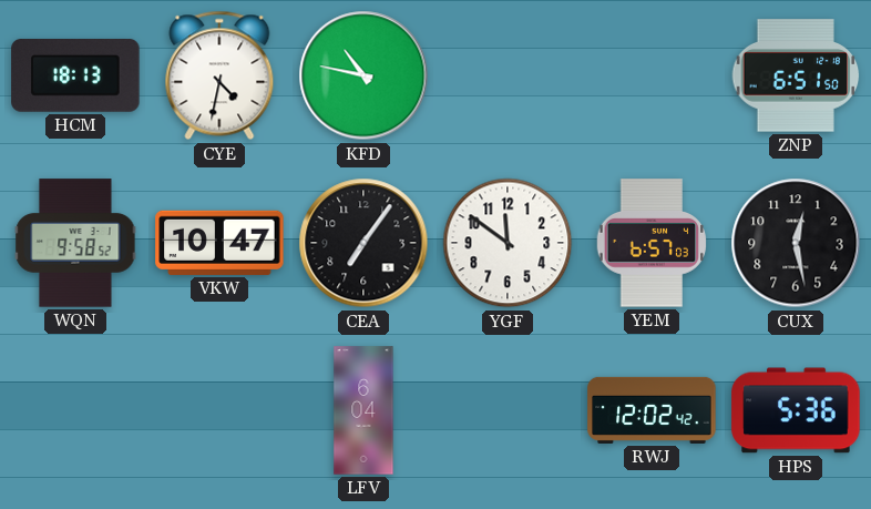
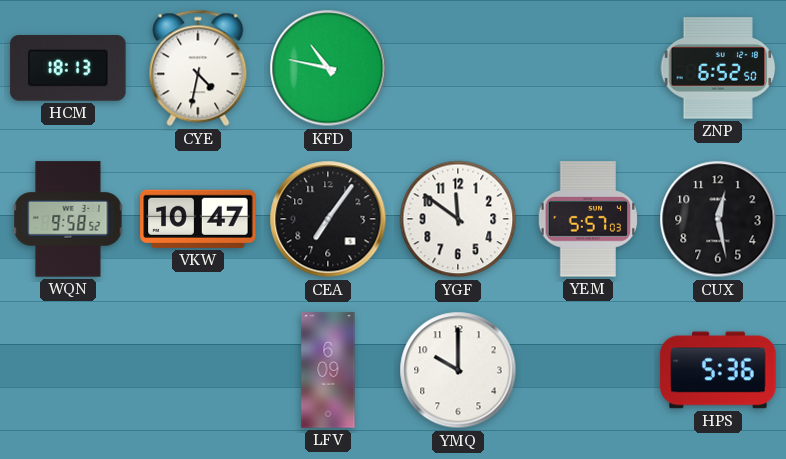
ZNP: 6:51 -> 6:52
YEM: 6:57 -> 5:57
LFV: 6:04 -> 6:09
YMQ: none -> 10:00
RWJ: 12:02 -> none
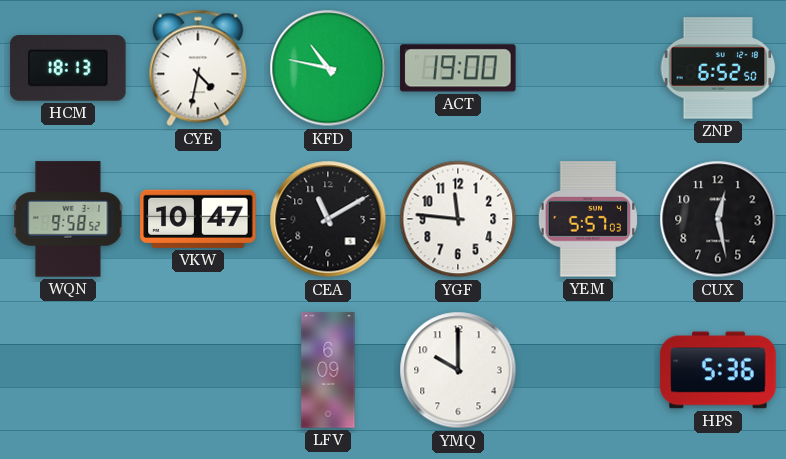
ACT: none -> 19:00
CEA: 7:06 -> 11:10
YGF: 11:51 -> 11:46
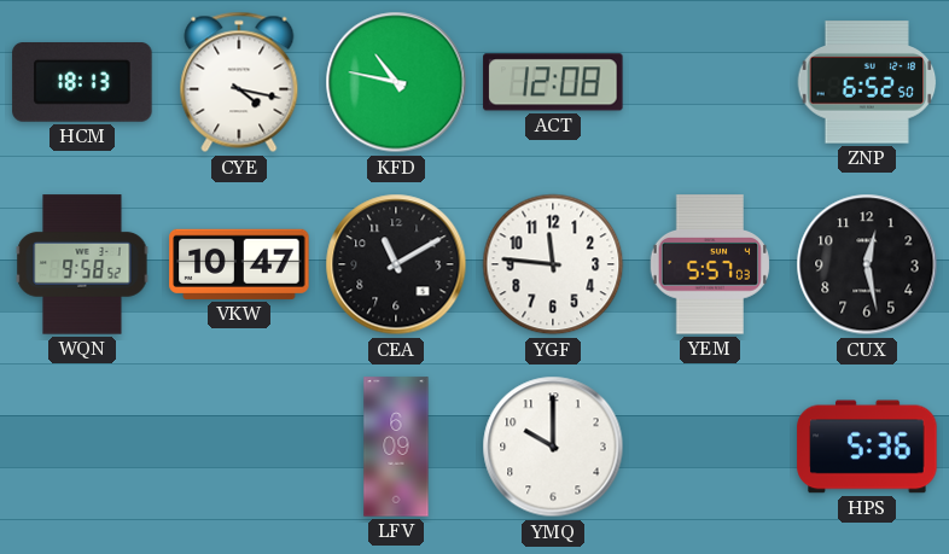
CYE: 4:32 -> 4:17
ACT: 19:00 -> 12:08
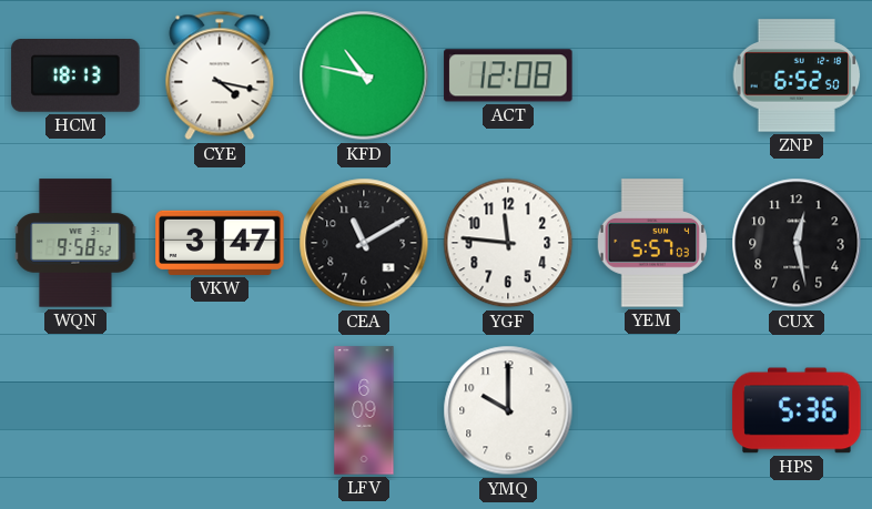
VKW: 10:47 -> 3:47
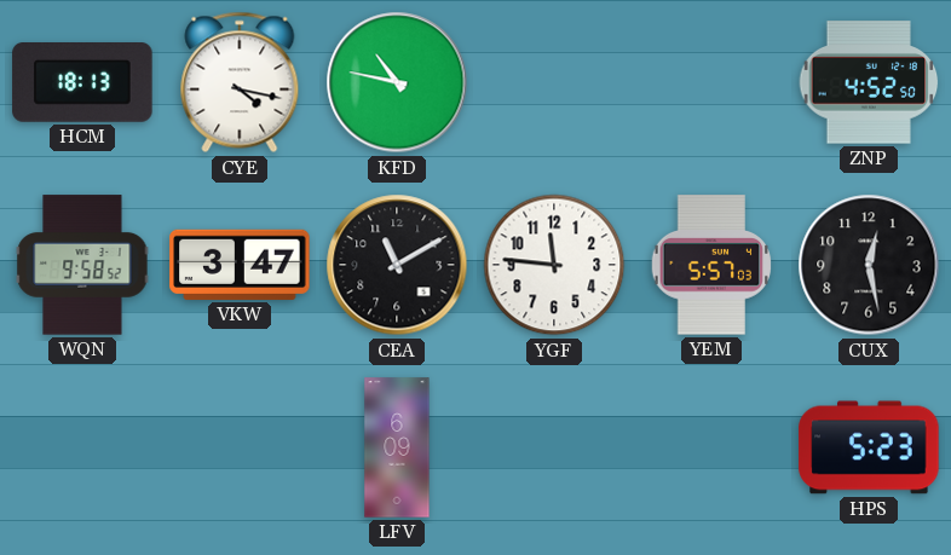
ACT: 12:08 -> none
ZNP: 6:52 -> 4:52
YMQ: 10:00 -> none
HPS: 5:36 -> 5:23
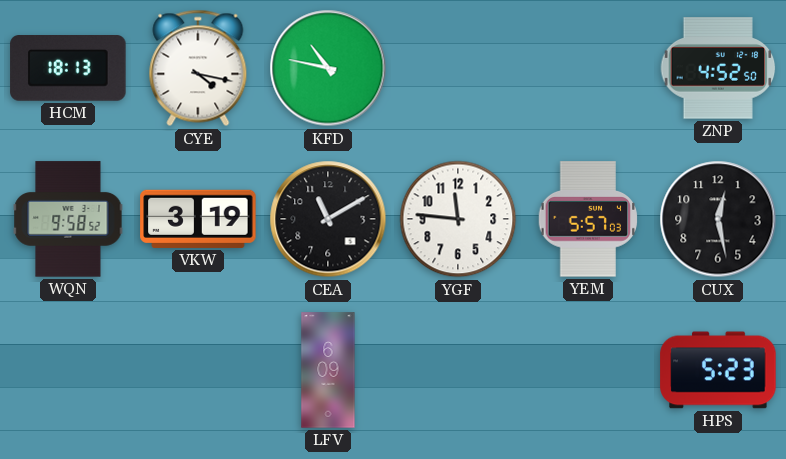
VKW: 3:47 -> 3:19
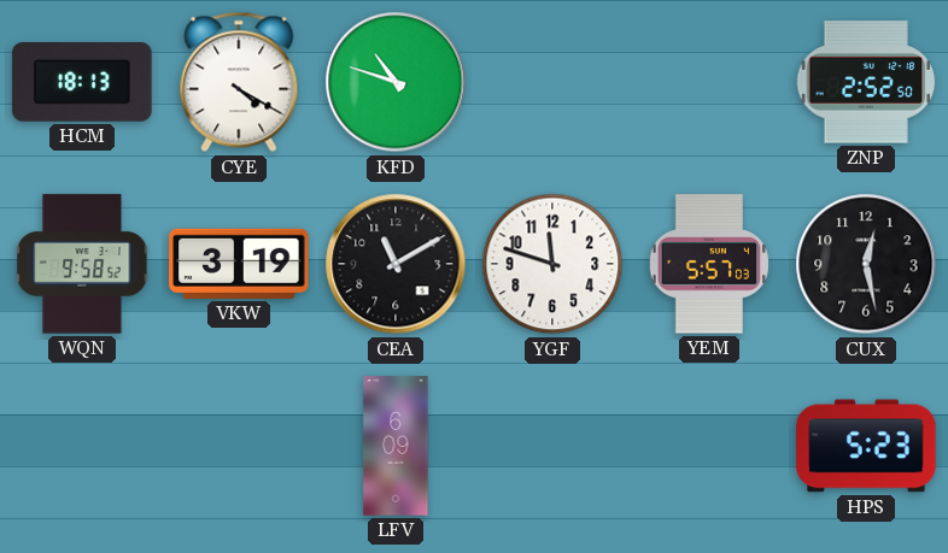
CYE: 4:17 -> 4:20
KFD: 10:47 -> 10:48
ZNP: 4:52 -> 2:52
YGF: 11:46 -> 11:48
